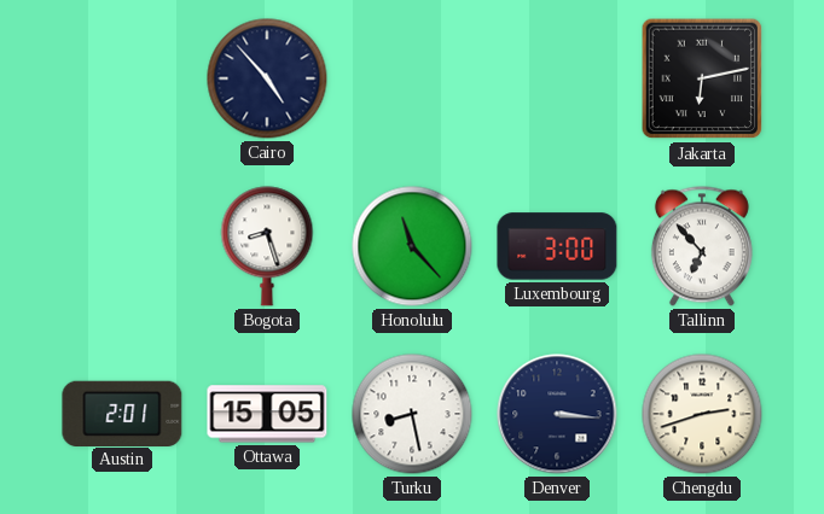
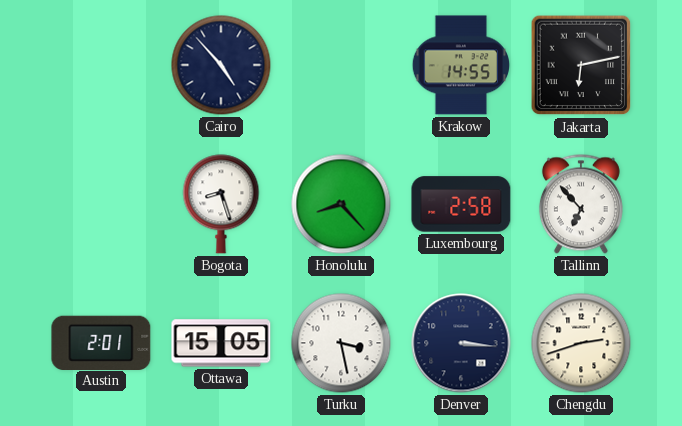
Krakow: none -> 14:55
Honolulu: 11:23 -> 8:23
Luxembourg: 3:00 -> 2:58
Turku: 8:28 -> 3:28
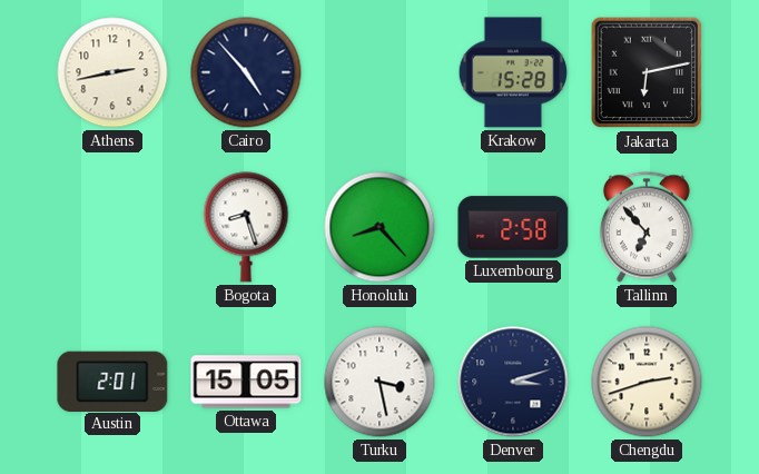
Athens: none -> 2:43
Krakow: 14:55 -> 15:28
Denver: 3:16 -> 3:12
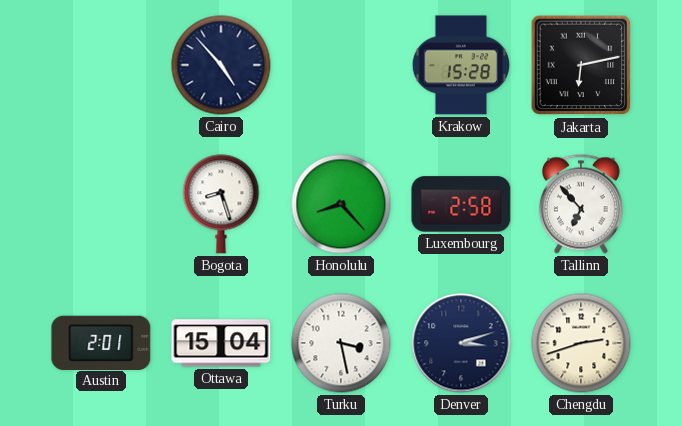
Athens: 2:43 -> none
Ottawa: 15:05 -> 15:04
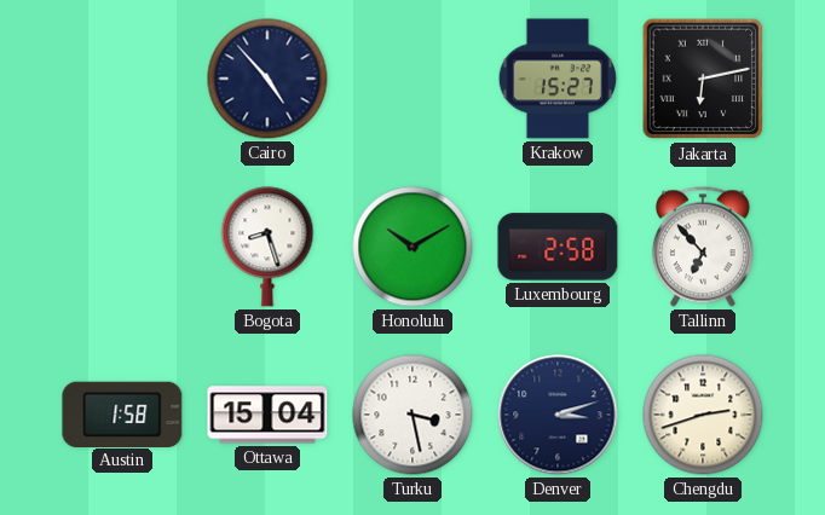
Krakow: 15:28 -> 15:27
Honolulu: 8:23 -> 10:10
Austin: 2:01 -> 1:58
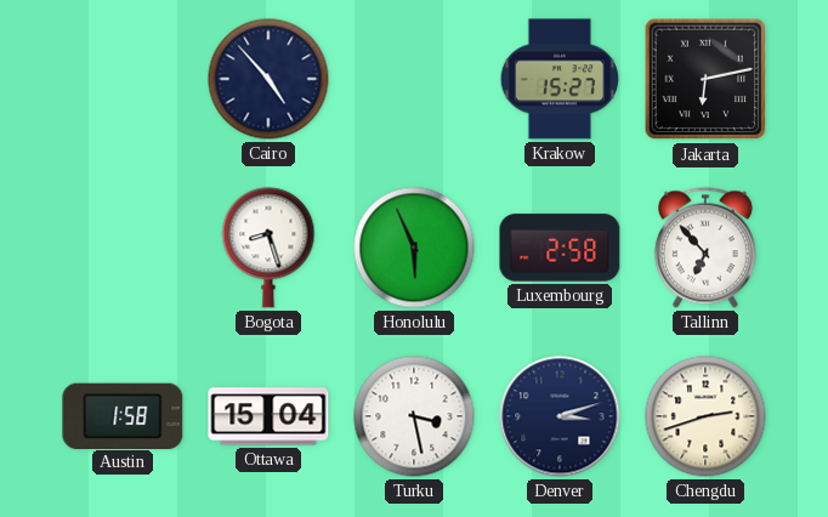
Honolulu: 10:10 -> 5:56
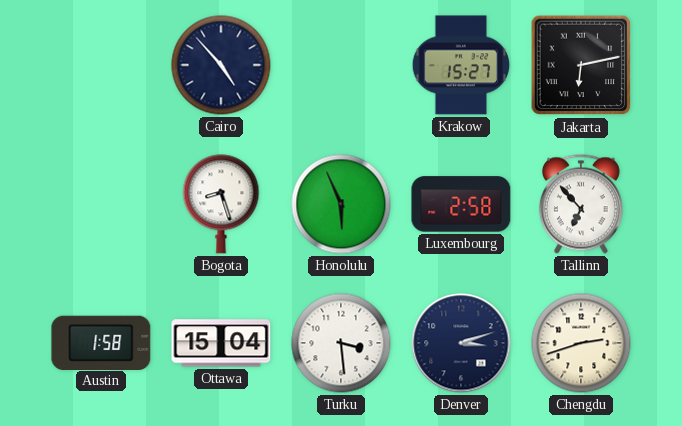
Turku: 3:28 -> 3:29
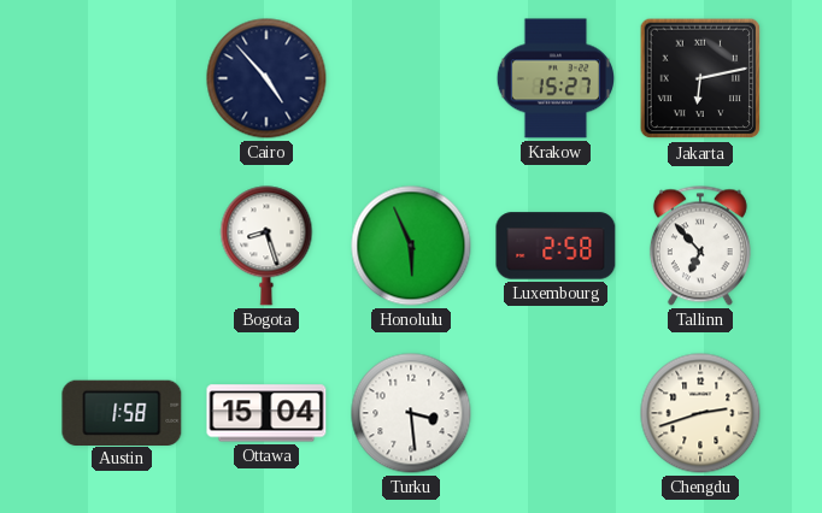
Denver: 3:12 -> none
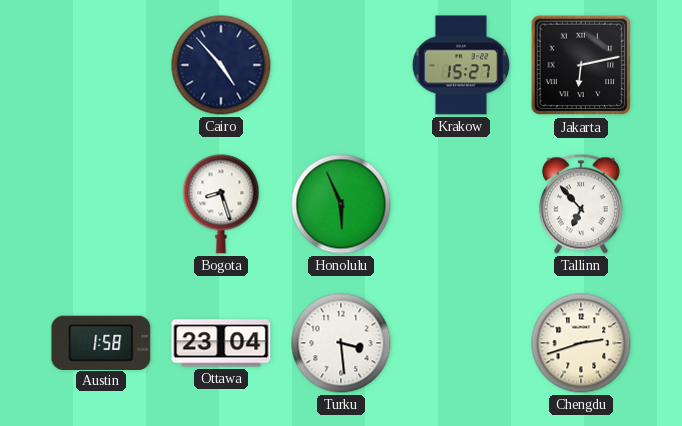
Luxembourg: 2:58 -> none
Ottawa: 15:04 -> 23:04
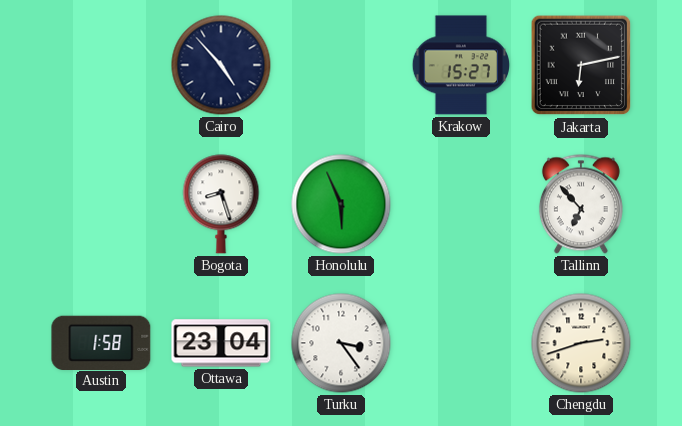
Turku: 3:29 -> 3:24
